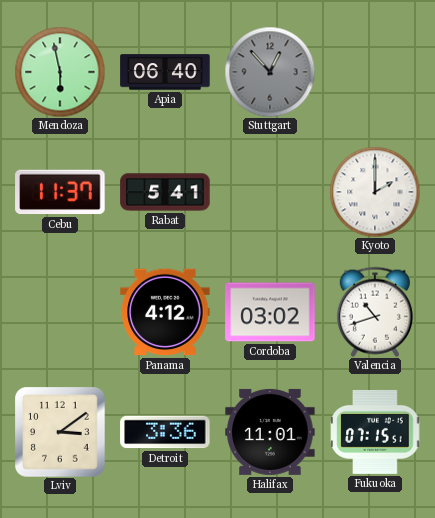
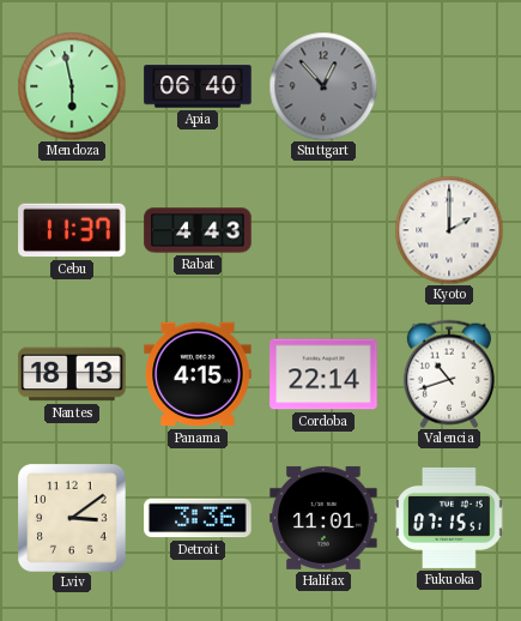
Rabat: 5:41 -> 4:43
Nantes: none -> 18:13
Panama: 4:12 -> 4:15
Cordoba: 03:02 -> 22:14
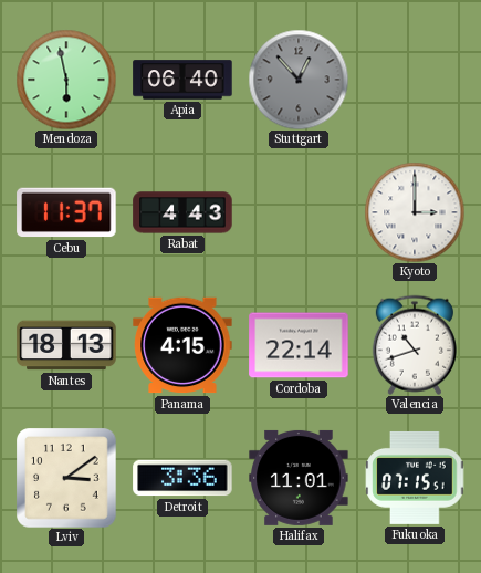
Kyoto: 2:00 -> 3:00
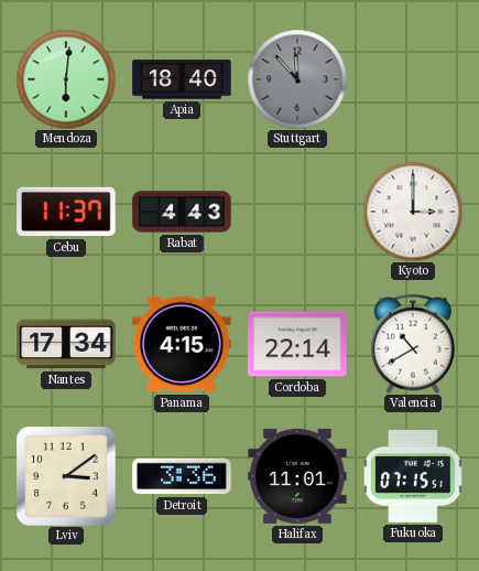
Mendoza: 5:58 -> 6:01
Apia: 06:40 -> 18:40
Stuttgart: 12:53 -> 11:53
Nantes: 18:13 -> 17:34
Valencia: 10:42 -> 10:40
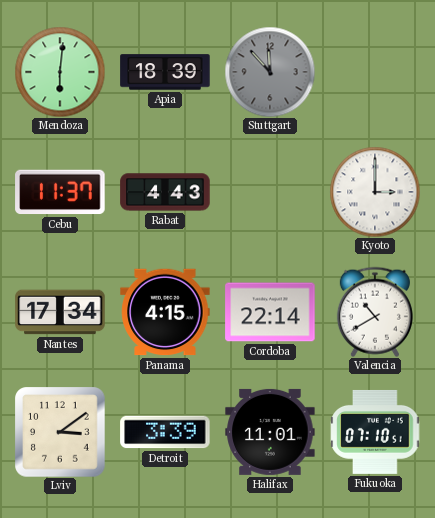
Apia: 18:40 -> 18:39
Detroit: 3:36 -> 3:39
Fukuoka: 07:15 -> 07:10
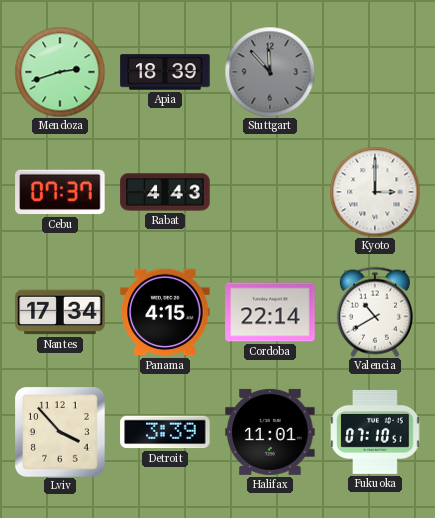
Mendoza: 6:01 -> 2:42
Cebu: 11:37 -> 07:37
Lviv: 3:09 -> 3:53
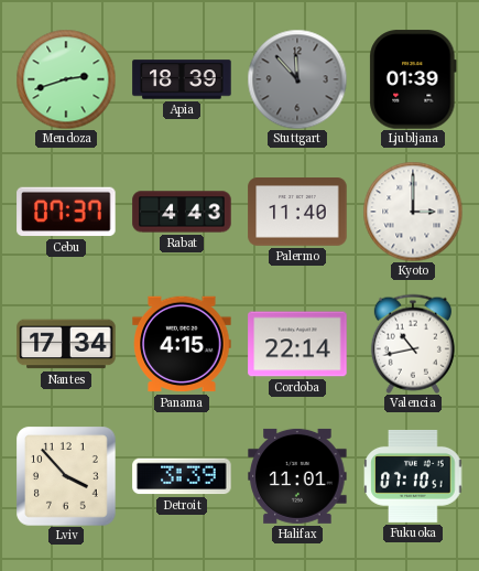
Ljubljana: none -> 01:39
Palermo: none -> 11:40
Valencia: 10:40 -> 10:43
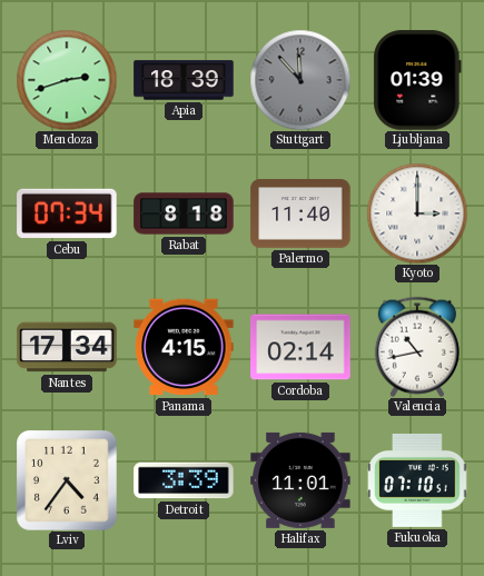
Cebu: 07:37 -> 07:34
Rabat: 4:43 -> 8:18
Cordoba: 22:14 -> 02:14
Lviv: 3:53 -> 4:36
